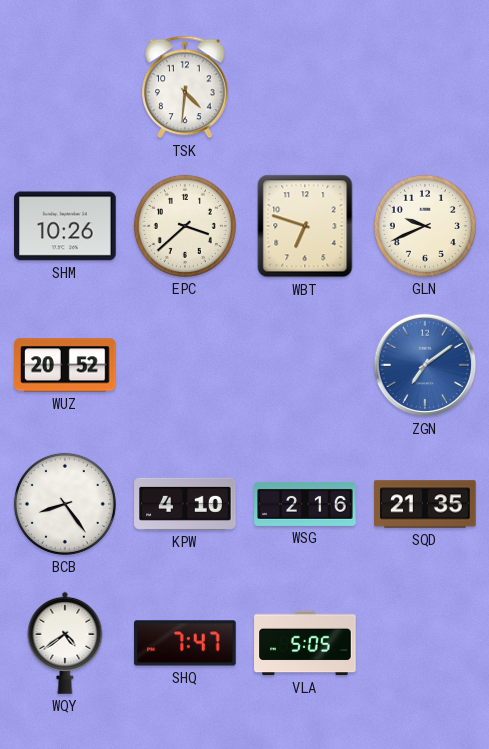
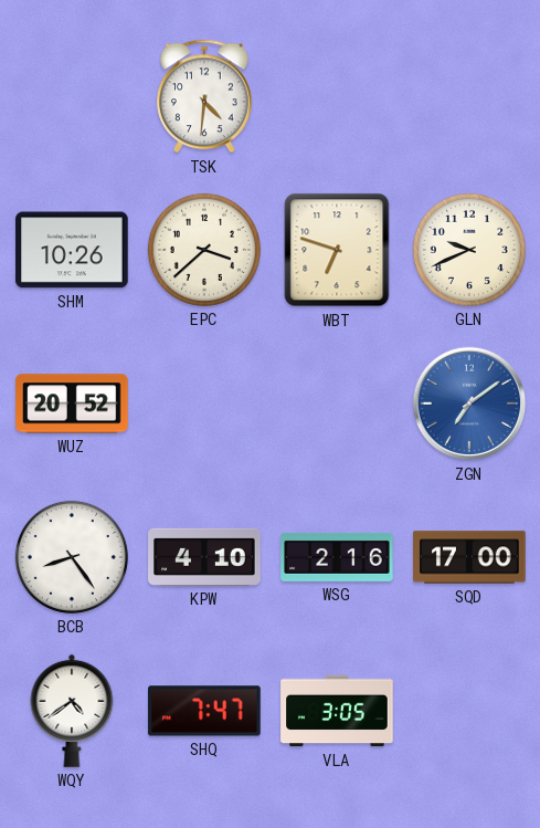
SQD: 21:35 -> 17:00
VLA: 5:05 -> 3:05
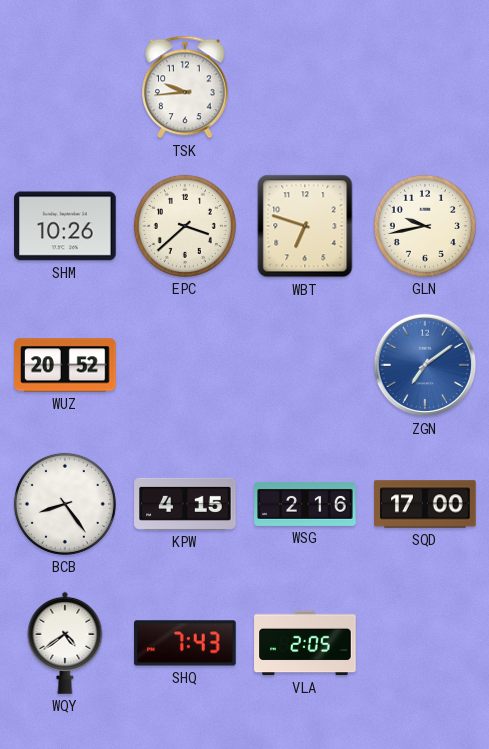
TSK: 4:31 -> 9:44
GLN: 9:41 -> 9:43
KPW: 4:10 -> 4:15
SHQ: 7:47 -> 7:43
VLA: 3:05 -> 2:05
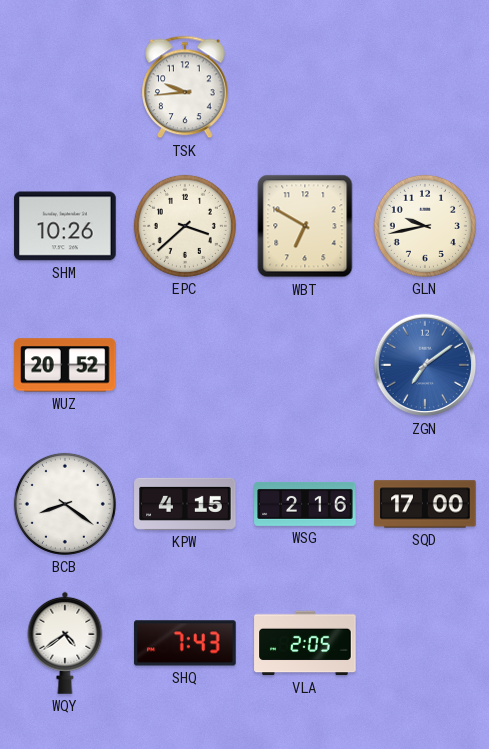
WBT: 6:48 -> 6:50
BCB: 8:24 -> 8:21
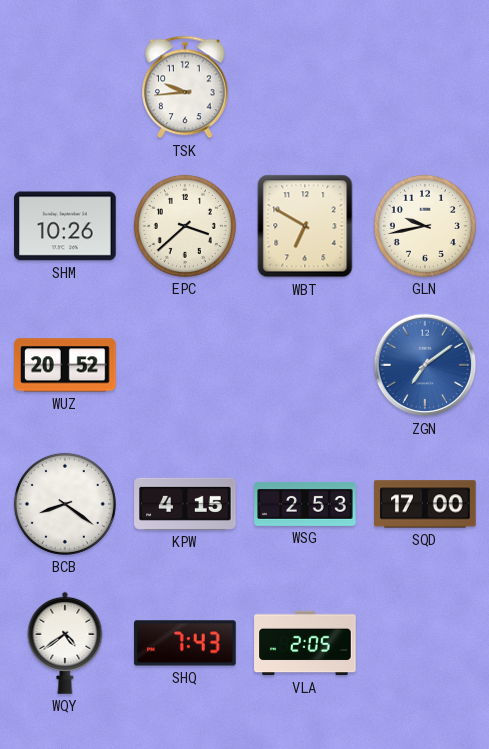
WSG: 2:16 -> 2:53
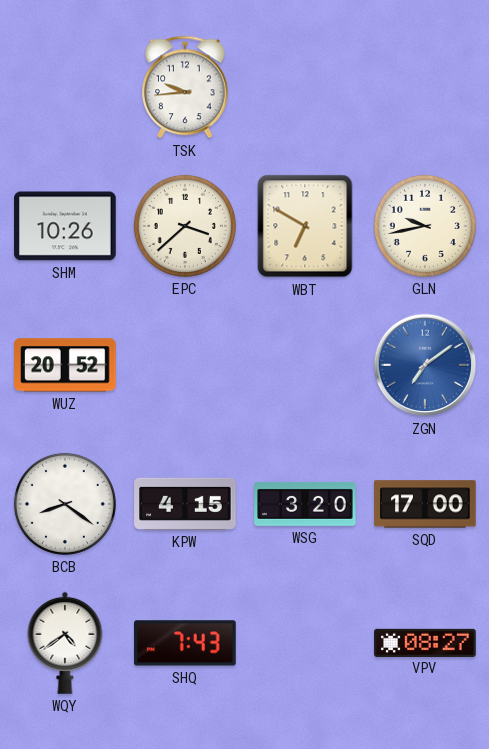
WSG: 2:53 -> 3:20
VLA: 2:05 -> none
VPV: none -> 08:27
